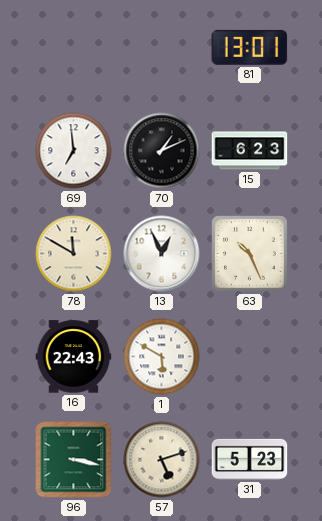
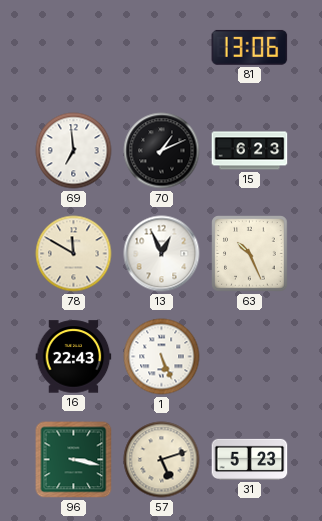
81: 13:01 -> 13:06
1: 5:50 -> 5:26
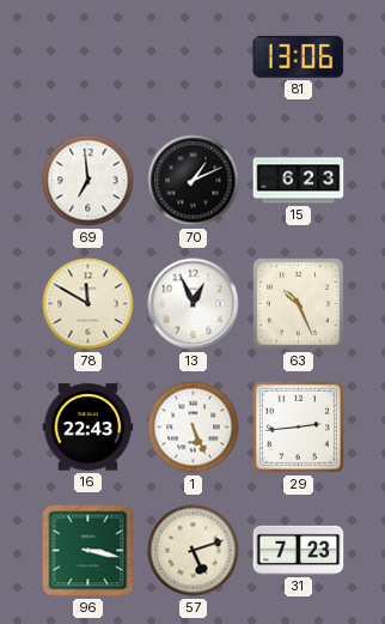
29: none -> 2:44
31: 5:23 -> 7:23
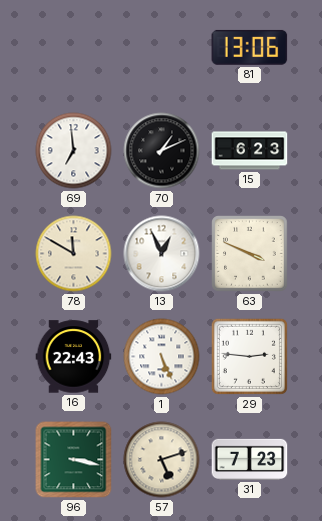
63: 10:26 -> 3:49
29: 2:44 -> 2:46
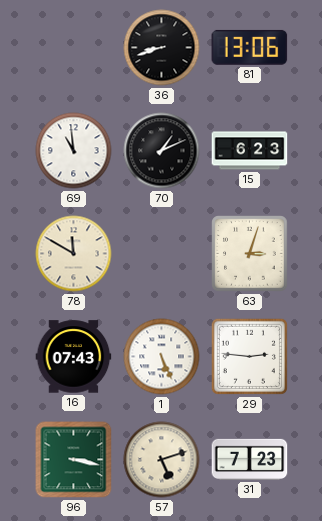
36: none -> 8:42
69: 6:59 -> 10:59
13: 12:56 -> none
63: 3:49 -> 3:03
16: 22:43 -> 07:43
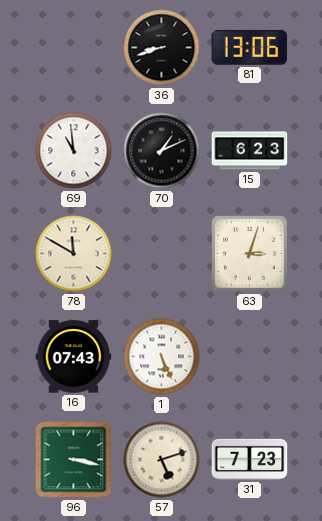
29: 2:46 -> none
